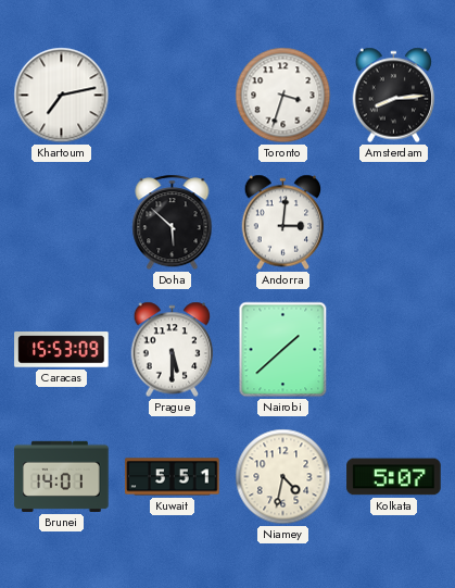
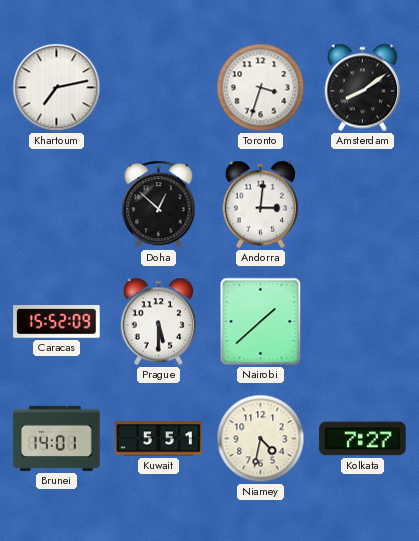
Amsterdam: 8:14 -> 8:09
Doha: 5:52 -> 12:52
Caracas: 15:53 -> 15:52
Kolkata: 5:07 -> 7:27
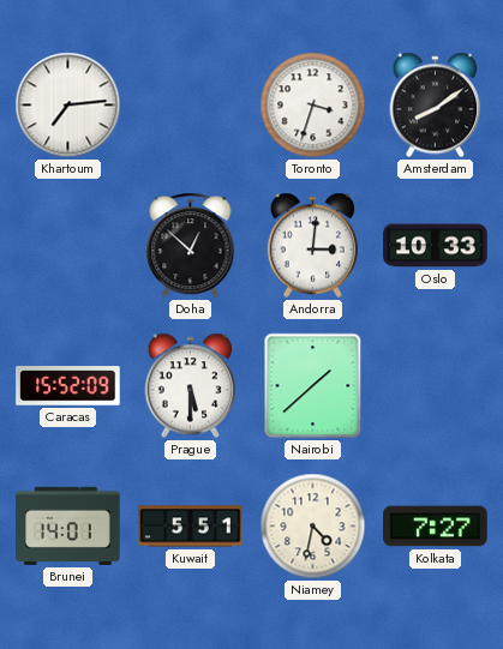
Khartoum: 7:13 -> 7:14
Oslo: none -> 10:33
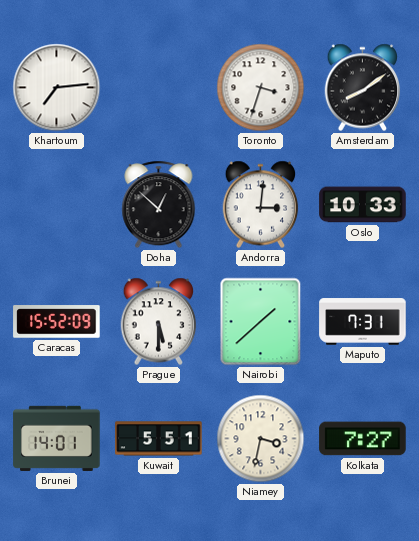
Maputo: none -> 7:31
Niamey: 4:32 -> 3:32
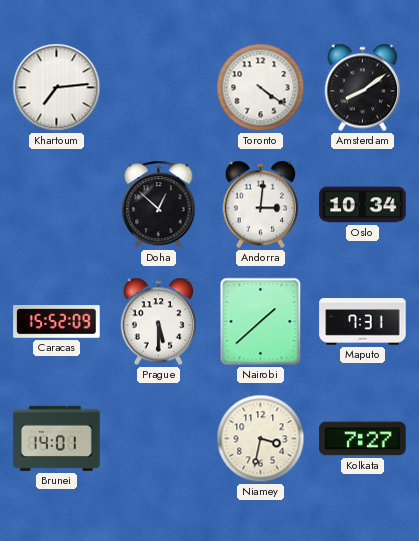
Toronto: 3:33 -> 4:21
Oslo: 10:33 -> 10:34
Kuwait: 5:51 -> none
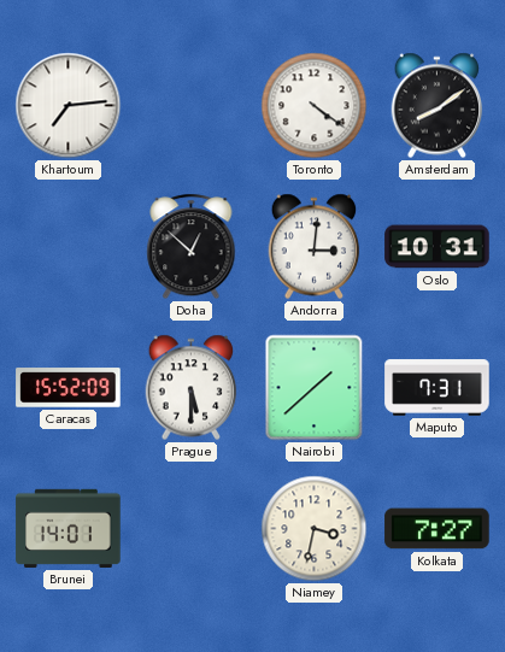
Oslo: 10:34 -> 10:31
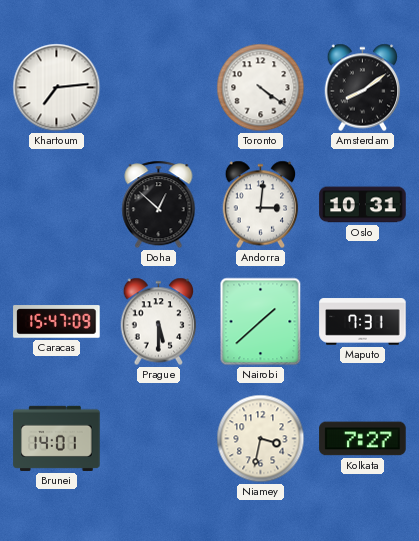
Caracas: 15:52 -> 15:47
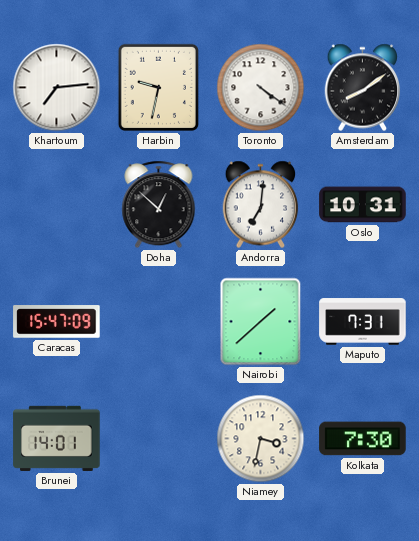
Harbin: none -> 9:32
Andorra: 3:01 -> 7:01
Prague: 5:30 -> none
Kolkata: 7:27 -> 7:30
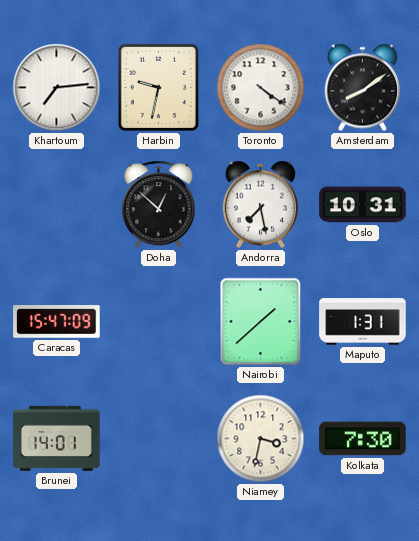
Andorra: 7:01 -> 7:28
Maputo: 7:31 -> 1:31
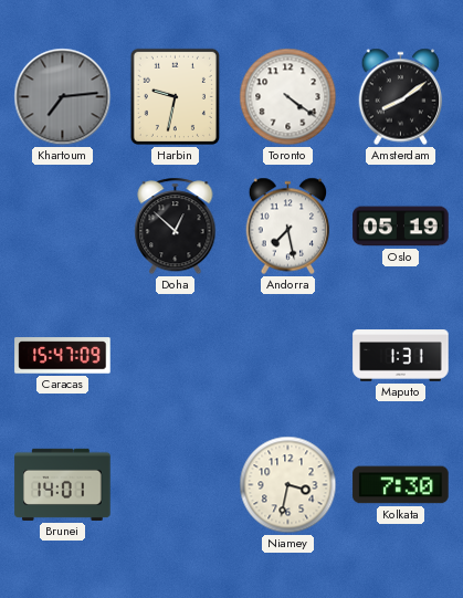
Khartoum dial: white -> grey
Oslo: 10:31 -> 05:19
Nairobi: 1:38 -> none
